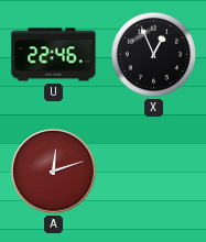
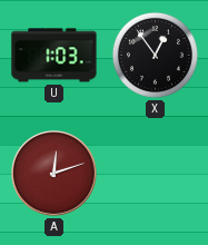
U: 22:46 -> 1:03
X: 12:56 -> 12:54
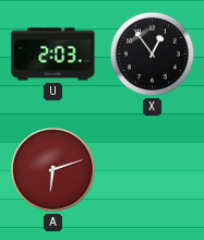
U: 1:03 -> 2:03
A: 12:12 -> 6:12
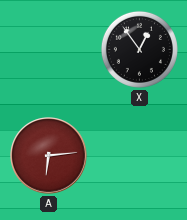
U: 2:03 -> none
A: 6:12 -> 6:14
